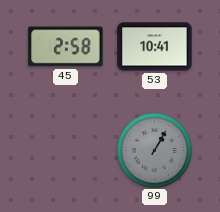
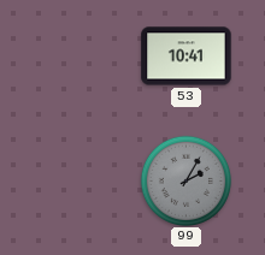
45: 2:58 -> none
99: 1:05 -> 2:05
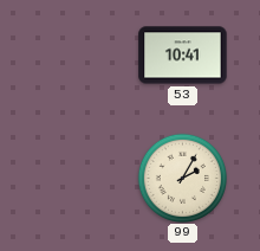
99 dial: grey -> cream
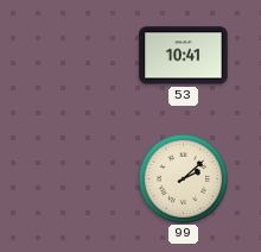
99: 2:05 -> 2:08
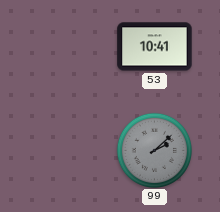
99 dial: cream -> grey
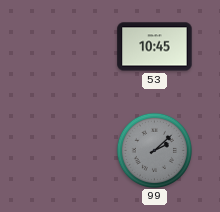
53: 10:41 -> 10:45
